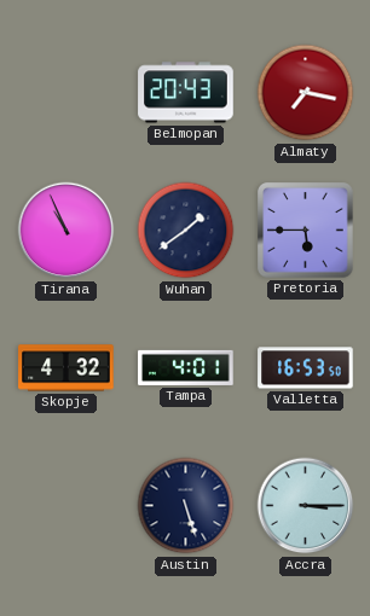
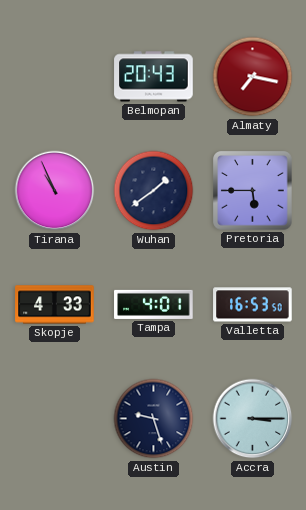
Skopje: 4:32 -> 4:33
Austin: 5:27 -> 9:27
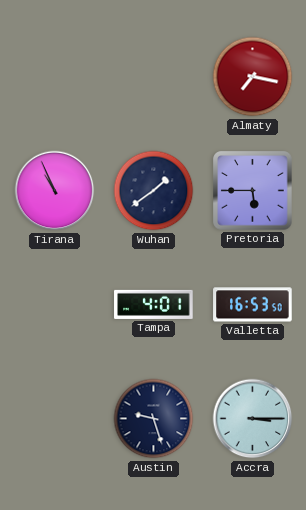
Belmopan: 20:43 -> none
Skopje: 4:33 -> none
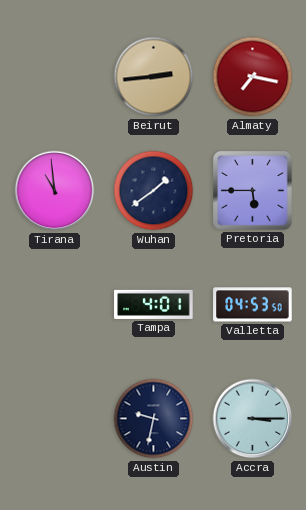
Beirut: none -> 2:44
Tirana: 10:56 -> 10:59
Valletta: 16:53 -> 04:53
Austin: 9:27 -> 9:32
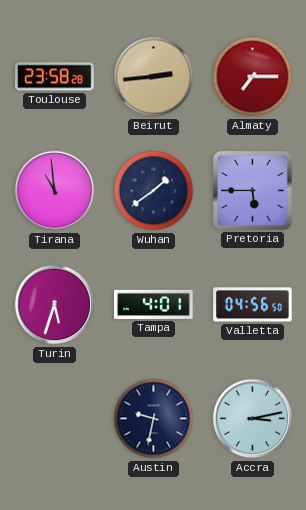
Toulouse: none -> 23:58
Almaty: 7:17 -> 7:15
Turin: none -> 5:33
Valletta: 04:53 -> 04:56
Accra: 3:15 -> 3:13
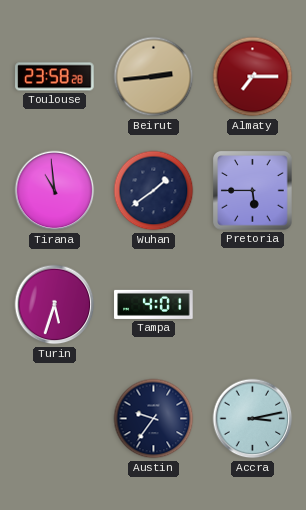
Valletta: 04:56 -> none
Austin: 9:32 -> 9:36
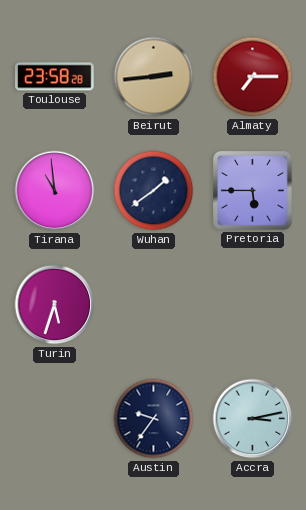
Tampa: 4:01 -> none
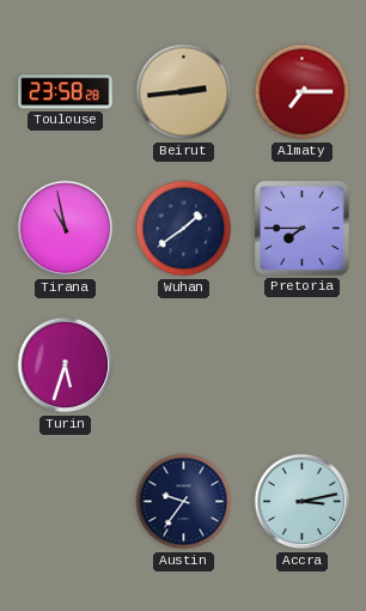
Tirana: 10:59 -> 10:58
Pretoria: 5:45 -> 7:45
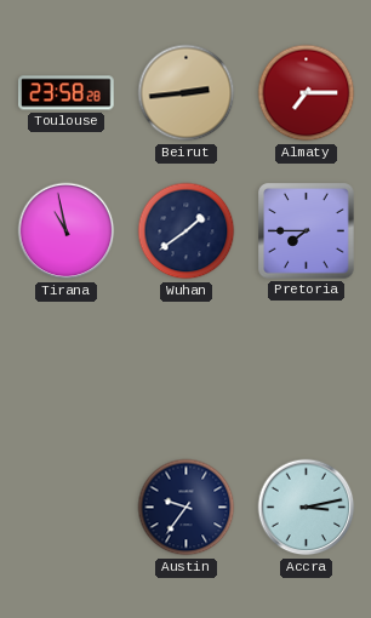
Turin: 5:33 -> none
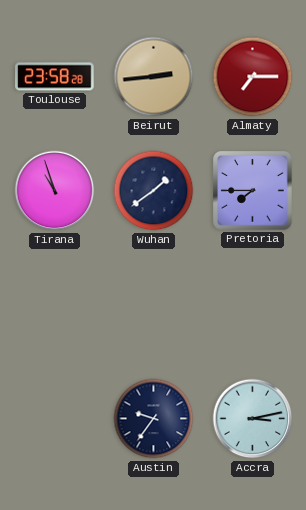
Tirana: 10:58 -> 10:57
